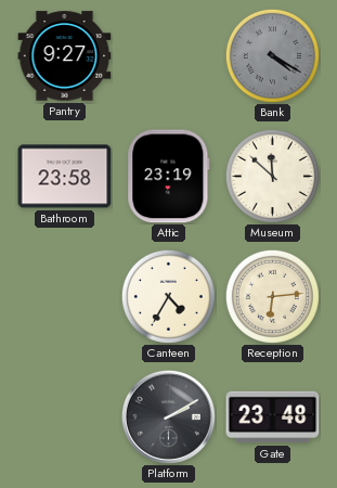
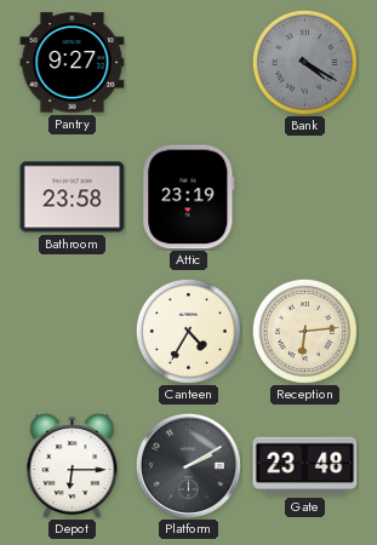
Museum: 11:52 -> none
Depot: none -> 6:15
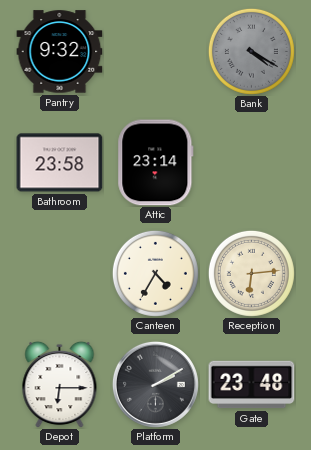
Pantry: 9:27 -> 9:32
Attic: 23:19 -> 23:14
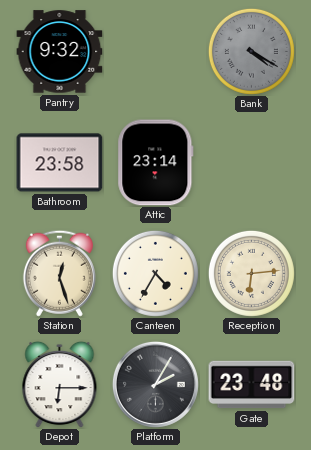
Station: none -> 12:27
Platform: 2:10 -> 2:05
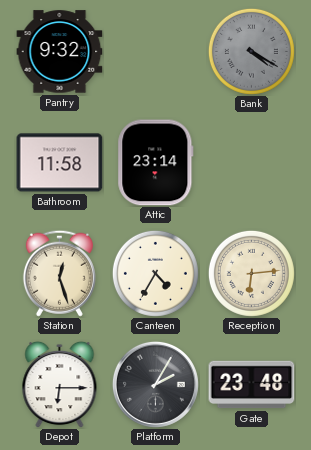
Bathroom: 23:58 -> 11:58
